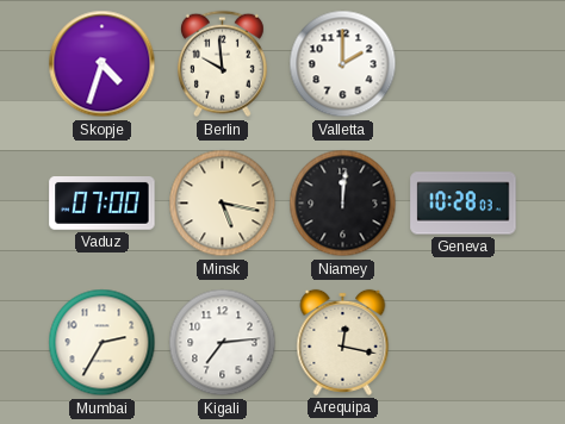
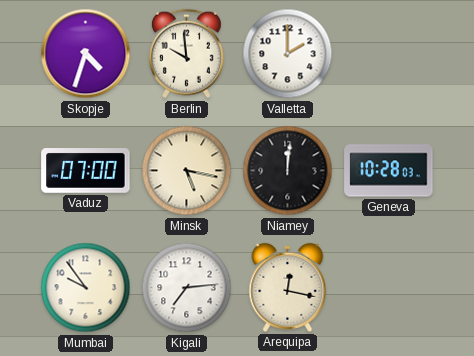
Mumbai: 2:35 -> 9:54
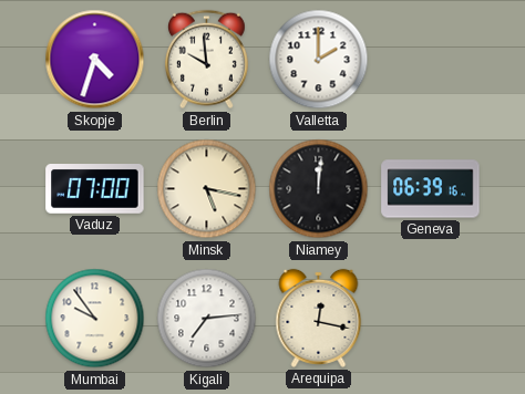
Geneva: 10:28 -> 06:39
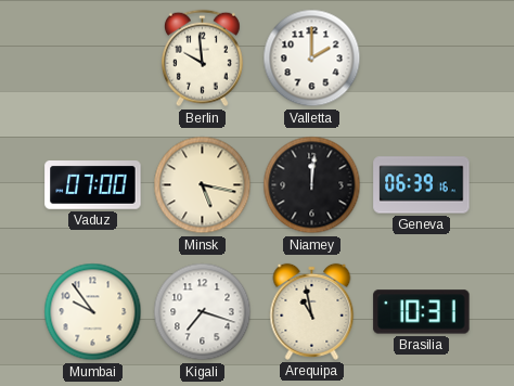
Skopje: 4:33 -> none
Kigali: 7:14 -> 7:18
Arequipa: 12:17 -> 10:58
Brasilia: none -> 10:31
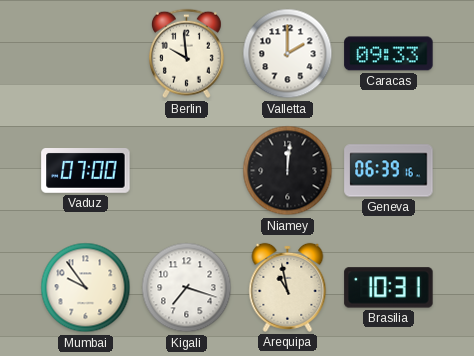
Caracas: none -> 09:33
Minsk: 5:17 -> none
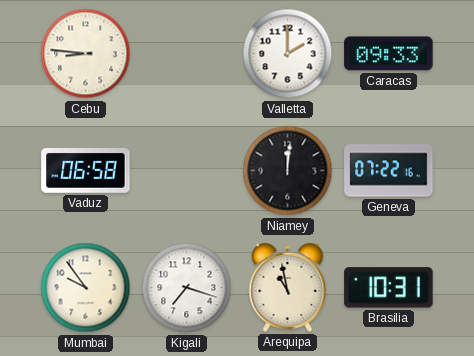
Cebu: none -> 8:46
Berlin: 9:59 -> none
Vaduz: 07:00 -> 06:58
Geneva: 06:39 -> 07:22
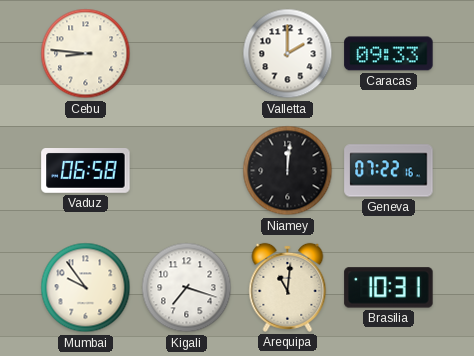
Arequipa: 10:58 -> 11:01
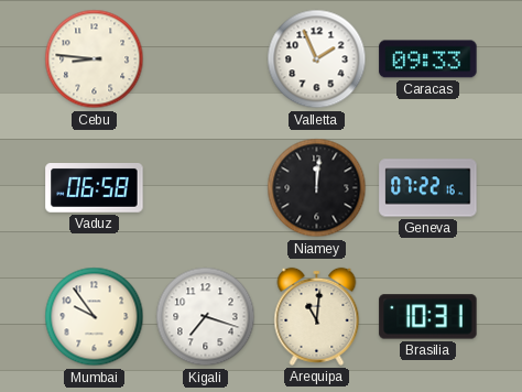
Valletta: 2:00 -> 1:56
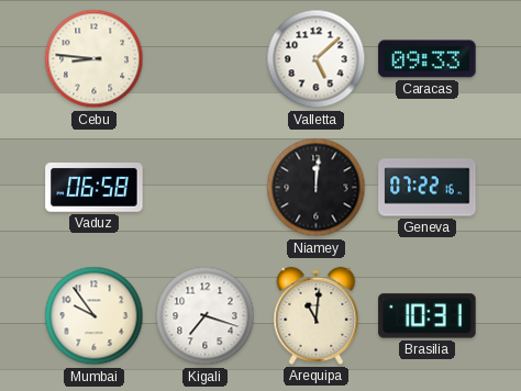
Valletta: 1:56 -> 5:08
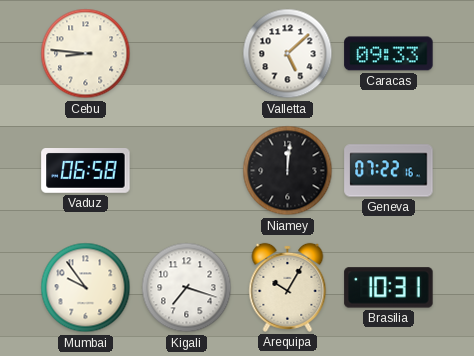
Arequipa: 11:01 -> 10:05
